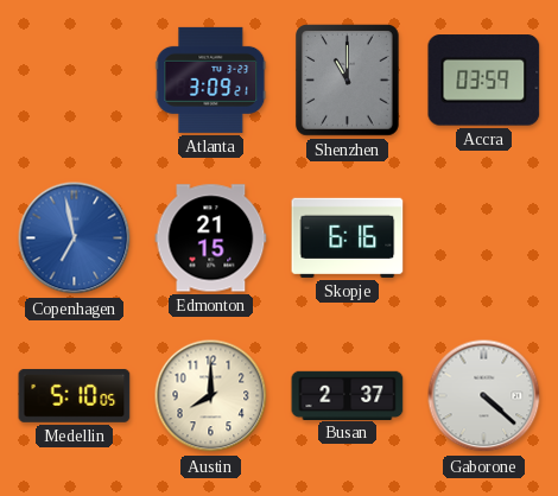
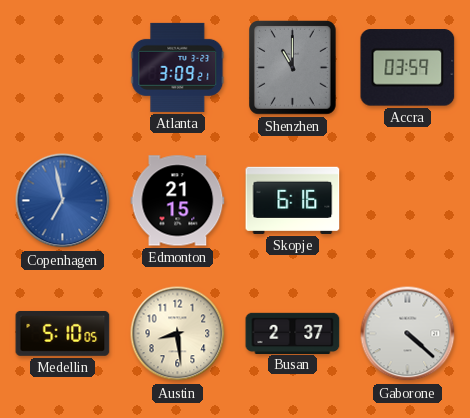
Austin: 8:00 -> 8:29
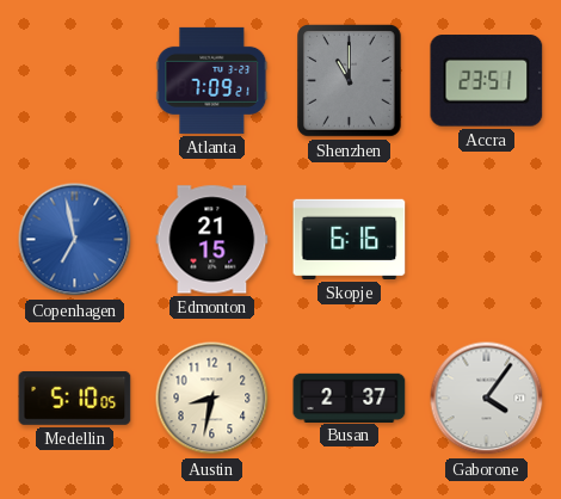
Atlanta: 3:09 -> 7:09
Accra: 03:59 -> 23:51
Austin: 8:29 -> 8:32
Gaborone: 4:22 -> 4:06
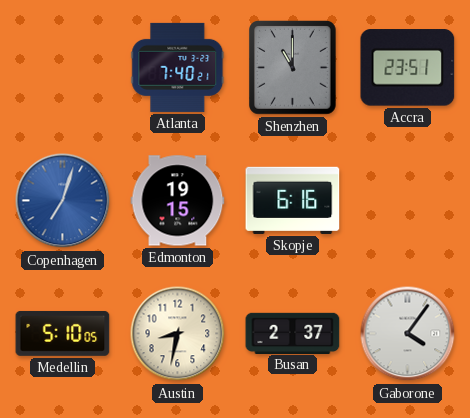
Atlanta: 7:09 -> 7:40
Copenhagen: 6:58 -> 7:03
Edmonton: 21:15 -> 19:15
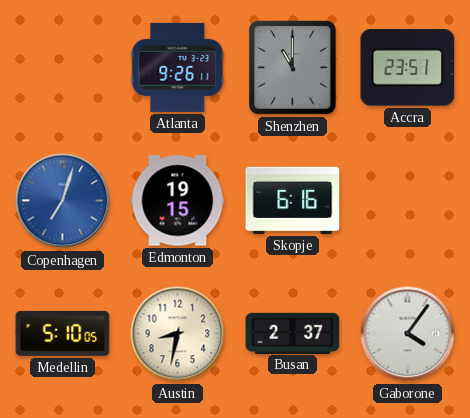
Atlanta: 7:40 -> 9:26
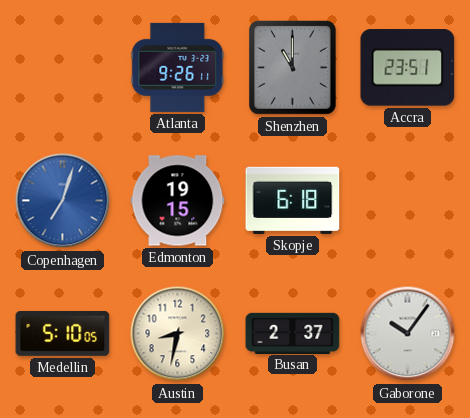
Skopje: 6:16 -> 6:18
Gaborone: 4:06 -> 10:06
